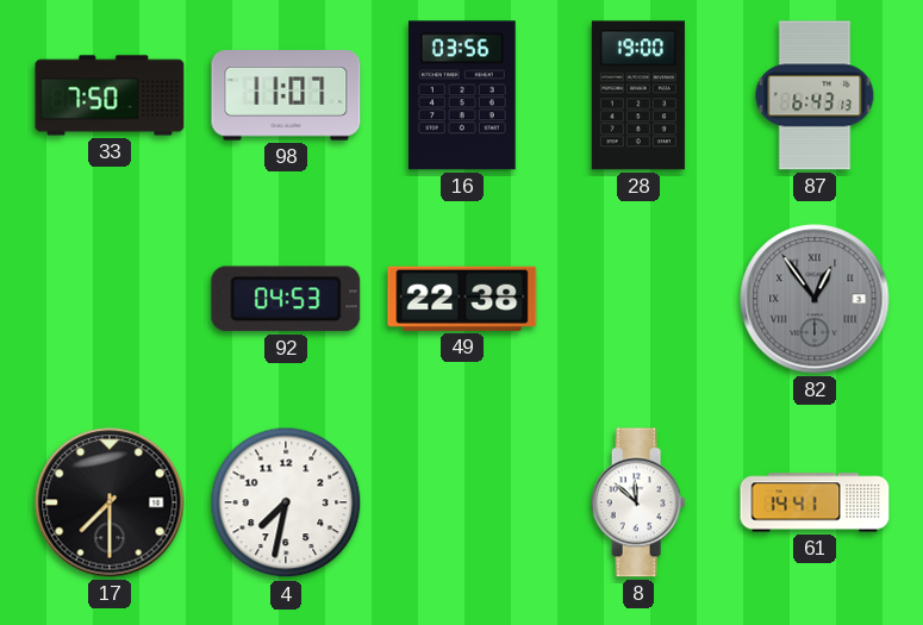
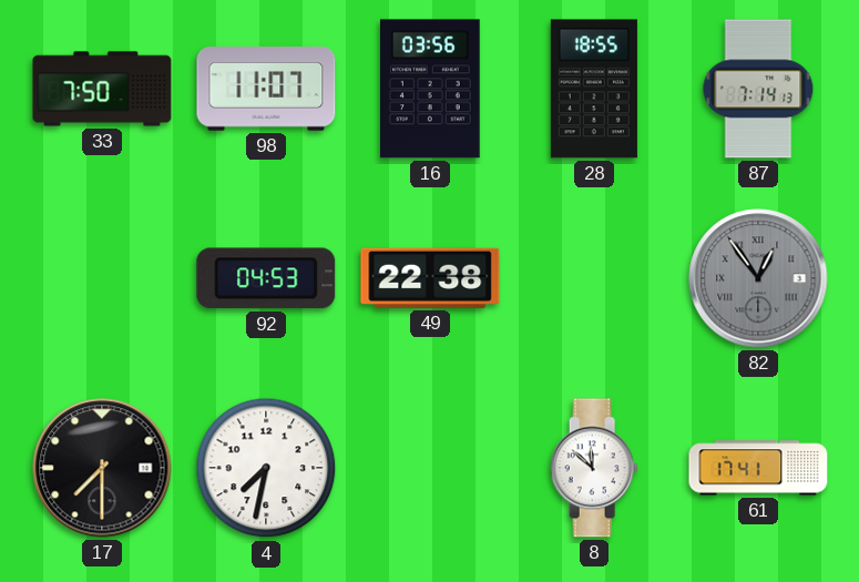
28: 19:00 -> 18:55
87: 6:43 -> 7:14
61: 14:41 -> 17:41
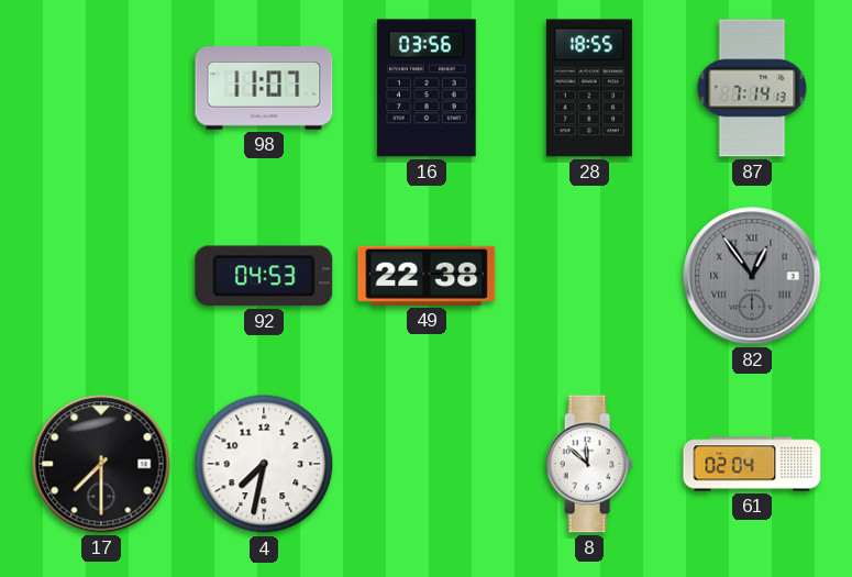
33: 7:50 -> none
61: 17:41 -> 02:04
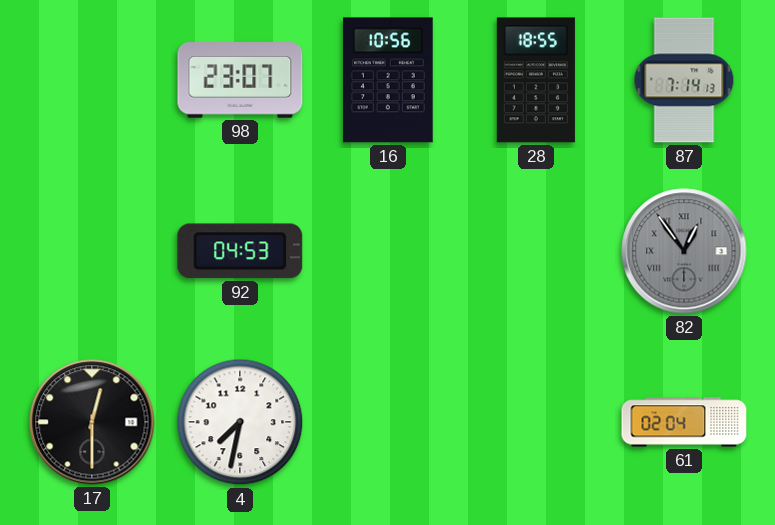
98: 11:07 -> 23:07
16: 03:56 -> 10:56
49: 22:38 -> none
17: 7:30 -> 12:30
8: 11:52 -> none
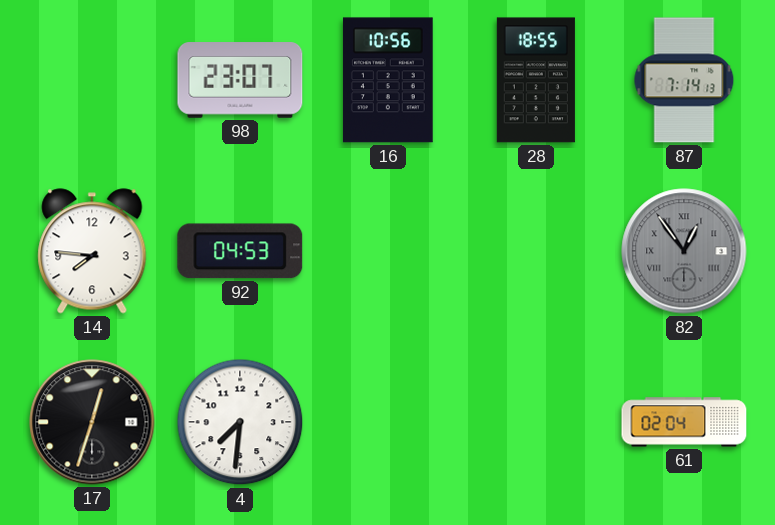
14: none -> 7:46
17: 12:30 -> 12:33
4: 7:32 -> 7:31
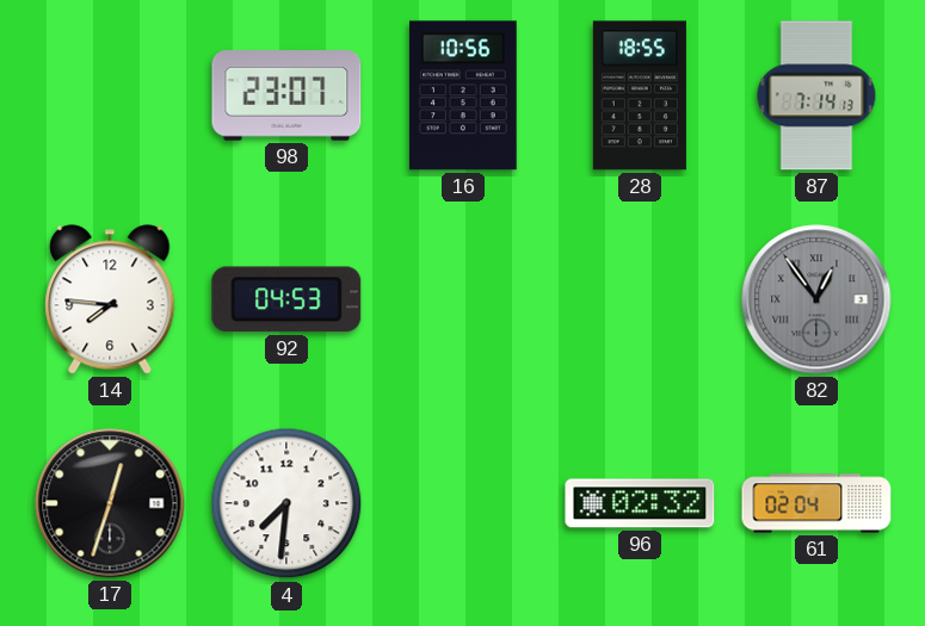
96: none -> 02:32
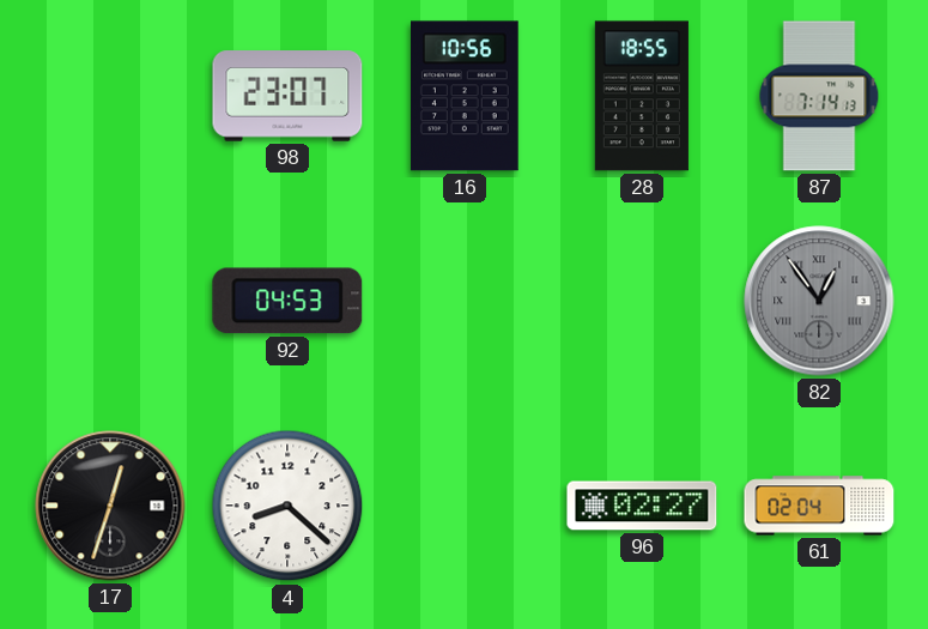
14: 7:46 -> none
4: 7:31 -> 8:22
96: 02:32 -> 02:27
